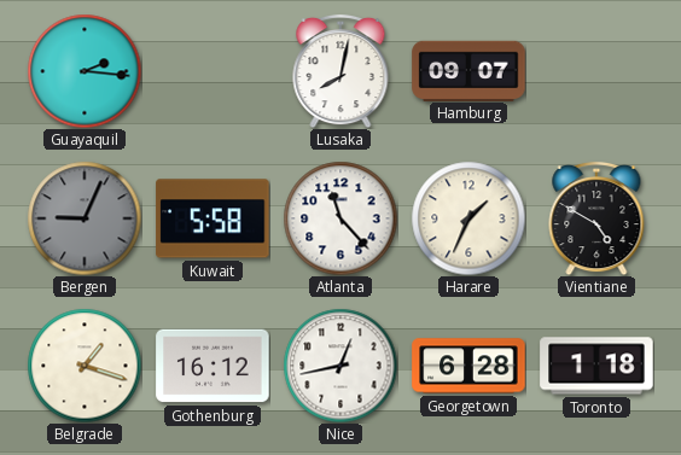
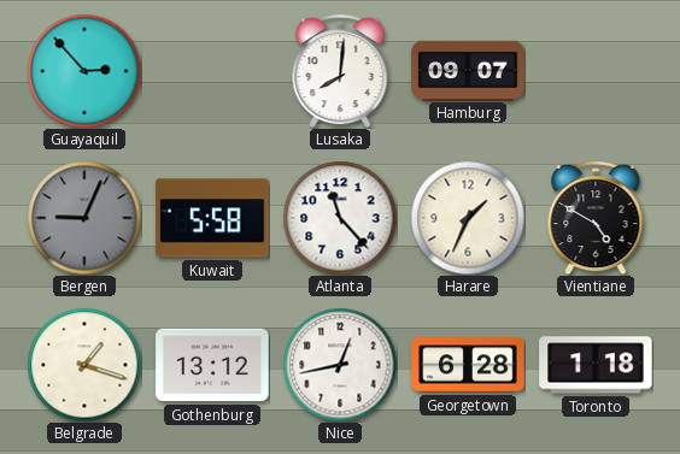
Guayaquil: 2:16 -> 2:53
Lusaka: 8:02 -> 8:01
Gothenburg: 16:12 -> 13:12
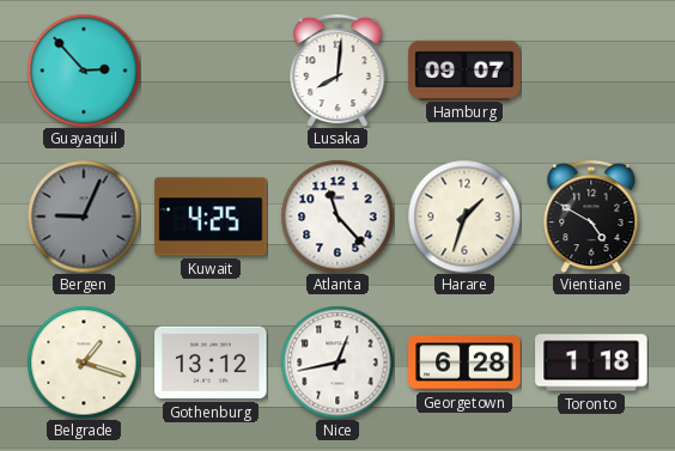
Kuwait: 5:58 -> 4:25
Harare: 1:34 -> 1:33
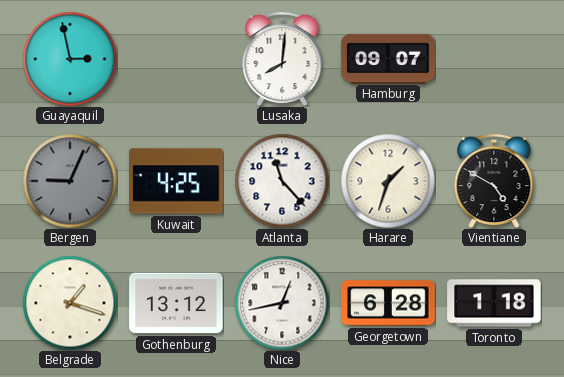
Guayaquil: 2:53 -> 2:58
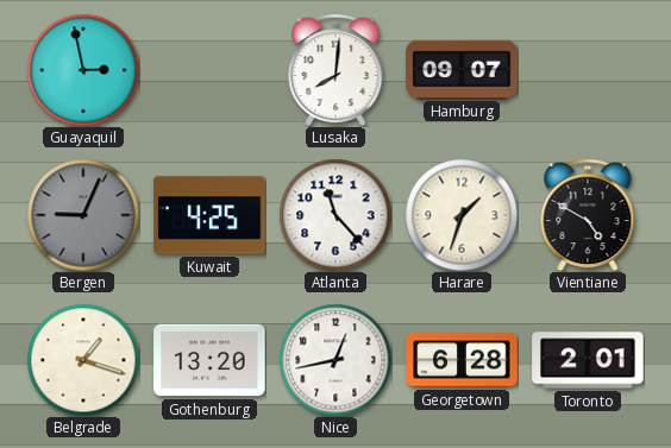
Gothenburg: 13:12 -> 13:20
Toronto: 1:18 -> 2:01
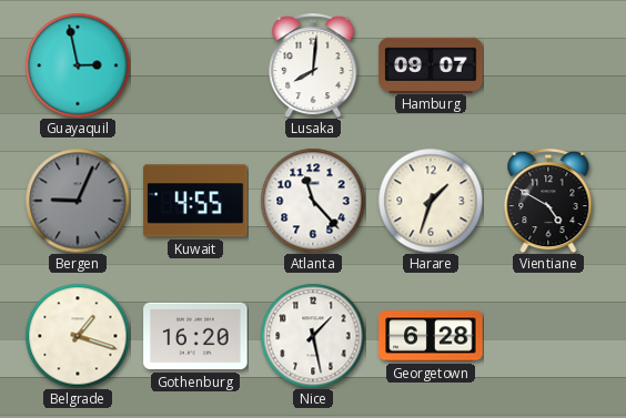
Kuwait: 4:25 -> 4:55
Gothenburg: 13:20 -> 16:20
Nice: 12:43 -> 1:28
Toronto: 2:01 -> none
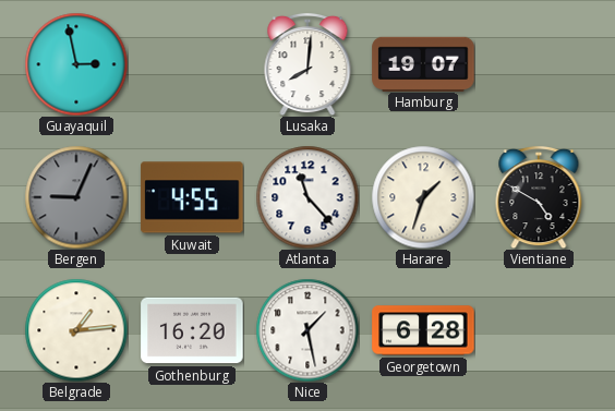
Hamburg: 09:07 -> 19:07
Belgrade: 1:18 -> 1:14
